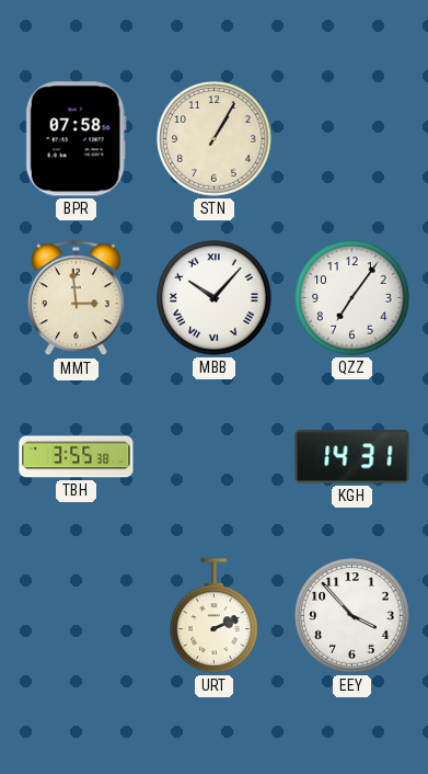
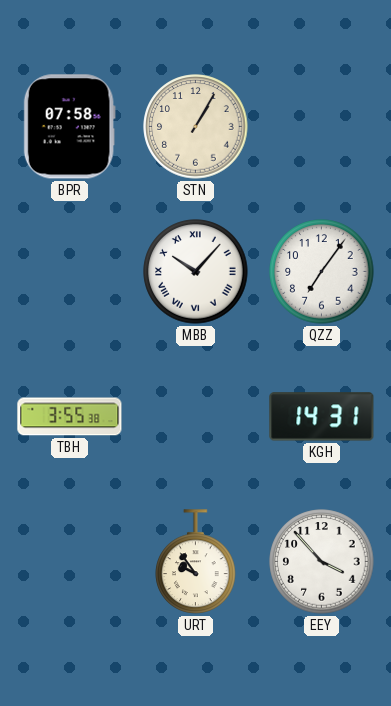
MMT: 2:59 -> none
URT: 2:11 -> 9:54
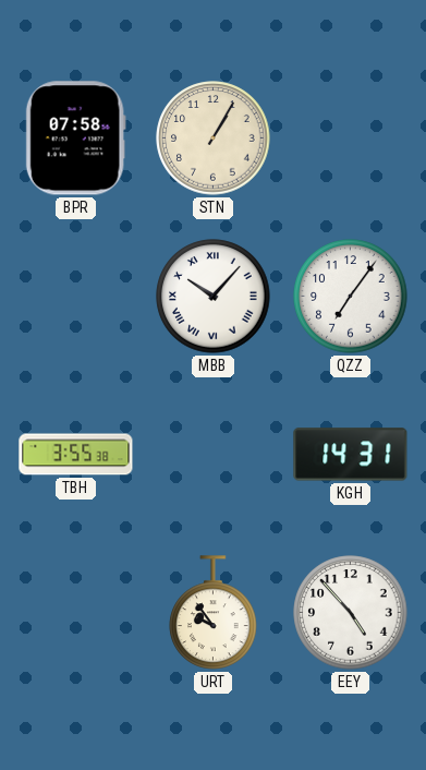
EEY: 3:53 -> 4:53
